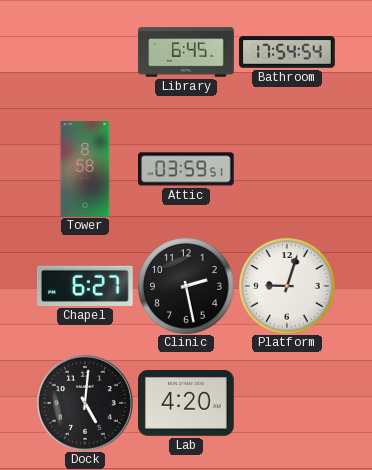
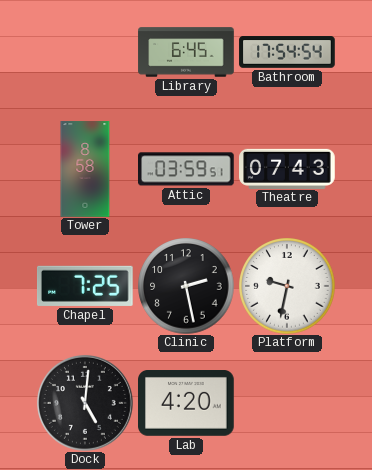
Theatre: none -> 07:43
Chapel: 6:27 -> 7:25
Platform: 9:03 -> 9:32
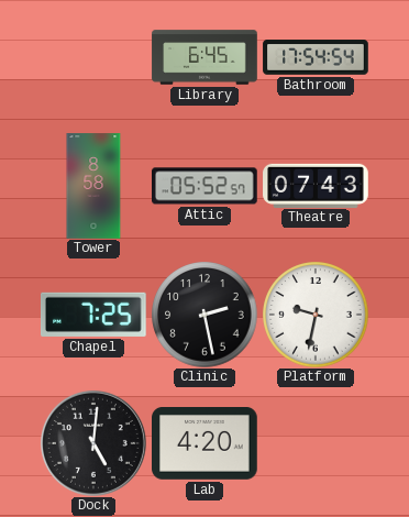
Attic: 03:59 -> 05:52
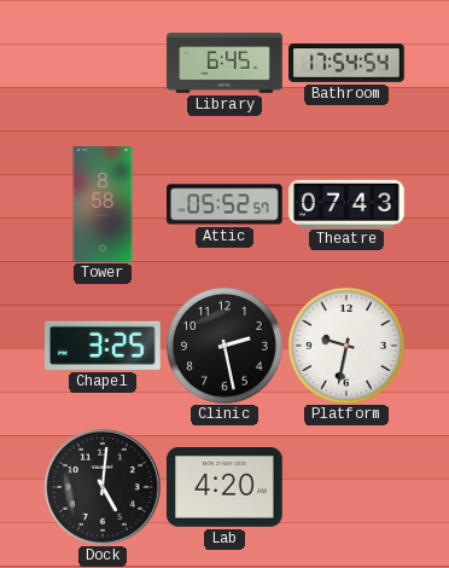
Chapel: 7:25 -> 3:25
